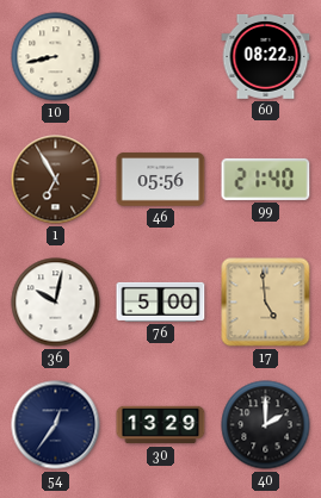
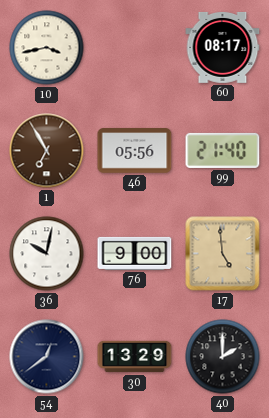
10: 8:43 -> 3:43
60: 08:22 -> 08:17
76: 5:00 -> 9:00
54: 12:36 -> 12:39
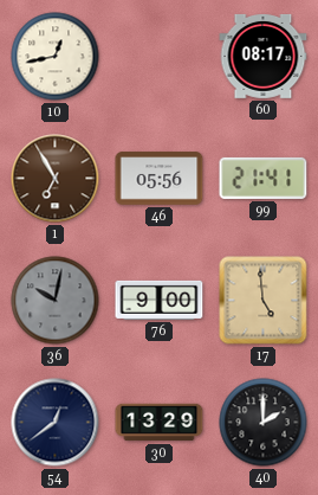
10: 3:43 -> 12:43
99: 21:40 -> 21:41
36 dial: white -> grey
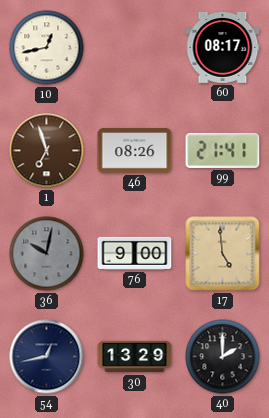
1: 6:55 -> 6:57
46: 05:56 -> 08:26
54: 12:39 -> 12:43
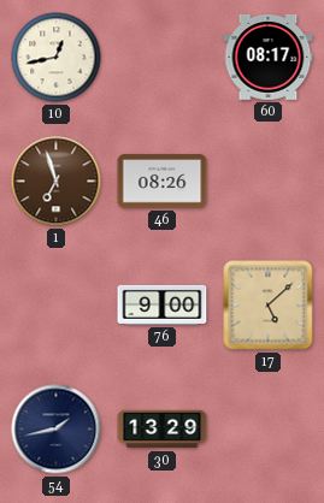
99: 21:41 -> none
36: 10:02 -> none
17: 4:59 -> 5:08
54: 12:43 -> 1:43
40: 2:00 -> none
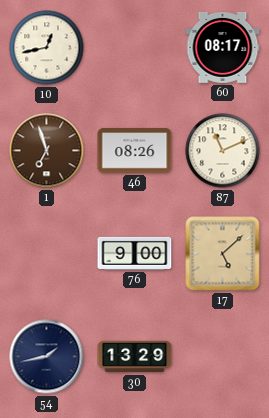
87: none -> 11:11
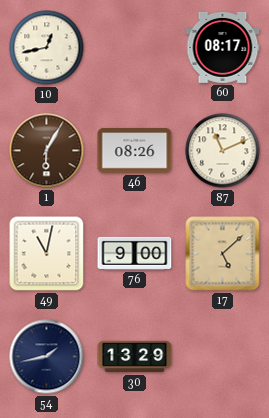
1: 6:57 -> 6:05
49: none -> 11:02
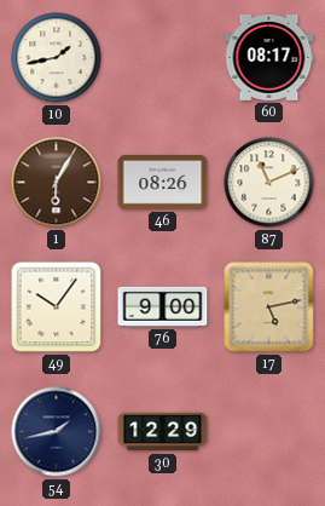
10: 12:43 -> 1:43
49: 11:02 -> 10:06
17: 5:08 -> 5:13
30: 13:29 -> 12:29
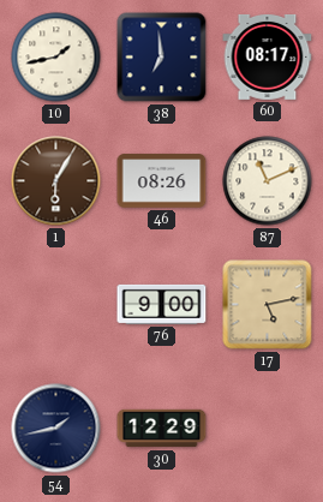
38: none -> 6:59
49: 10:06 -> none
